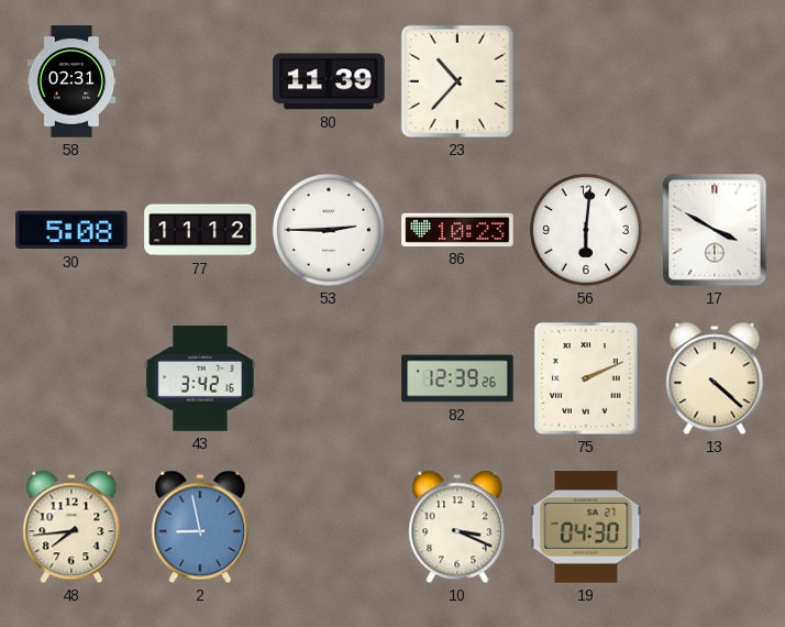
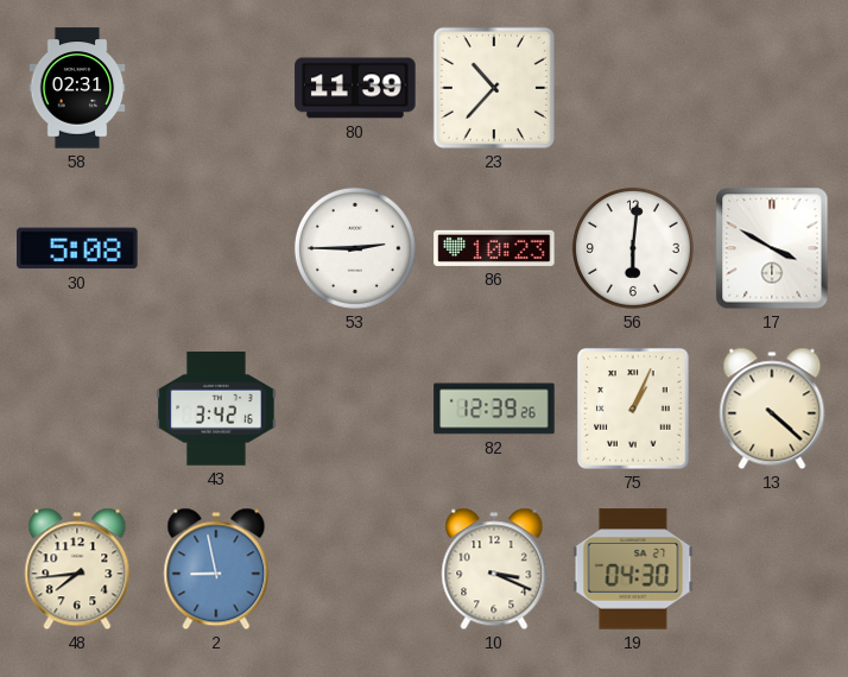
77: 11:12 -> none
75: 2:11 -> 1:04
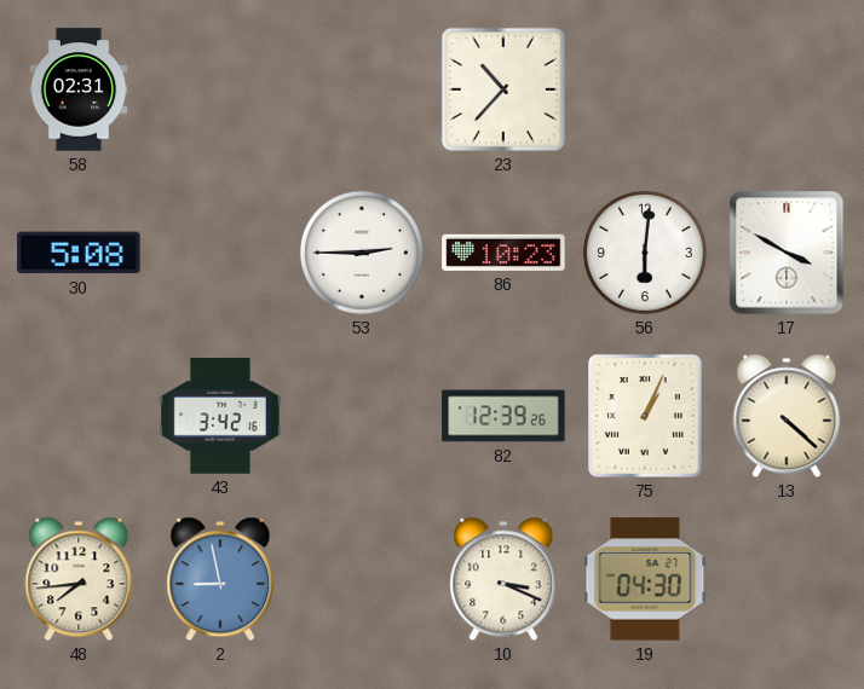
80: 11:39 -> none
